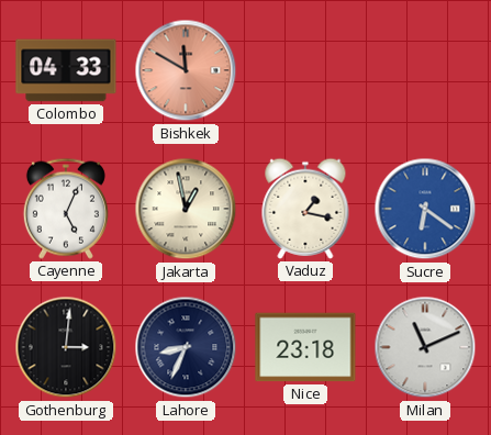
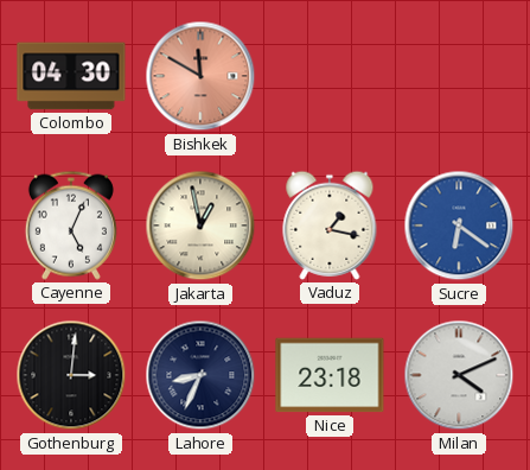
Colombo: 04:33 -> 04:30
Milan: 11:11 -> 4:11
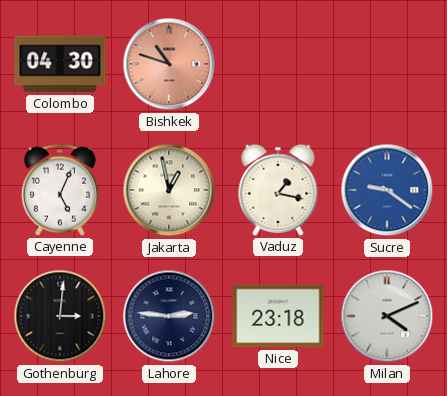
Bishkek: 11:50 -> 10:48
Sucre: 6:21 -> 9:21
Lahore: 8:34 -> 2:46
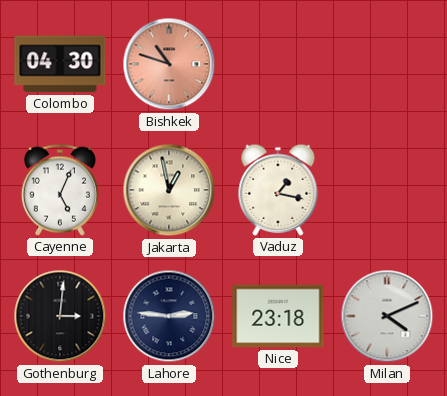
Sucre: 9:21 -> none
